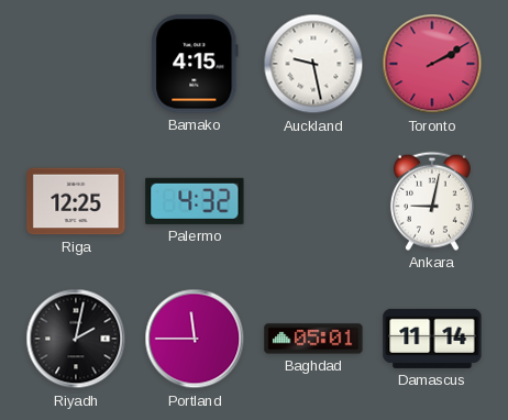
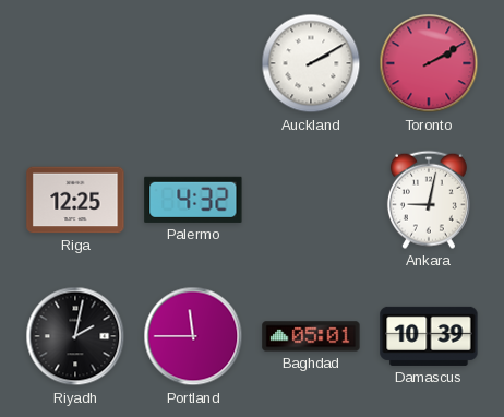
Bamako: 4:15 -> none
Auckland: 9:28 -> 2:10
Damascus: 11:14 -> 10:39
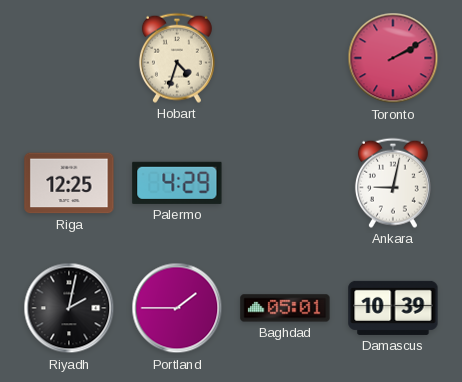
Hobart: none -> 4:33
Auckland: 2:10 -> none
Palermo: 4:32 -> 4:29
Portland: 11:45 -> 1:45
